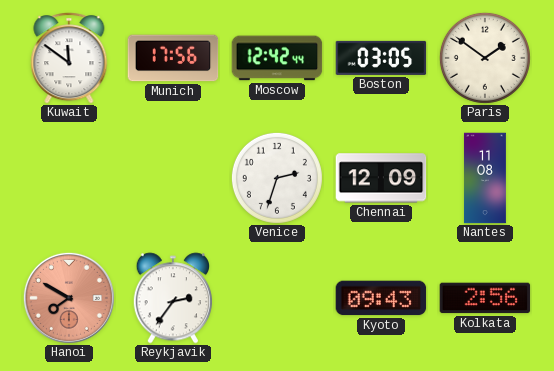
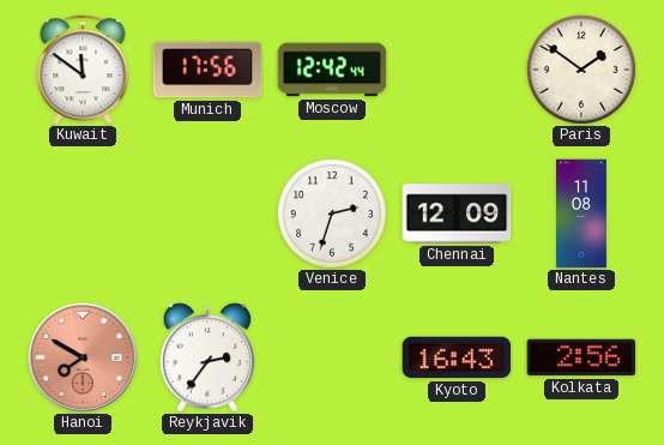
Boston: 03:05 -> none
Kyoto: 09:43 -> 16:43
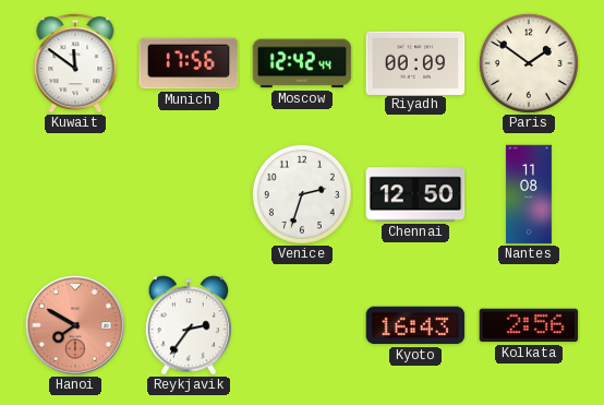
Riyadh: none -> 00:09
Chennai: 12:09 -> 12:50
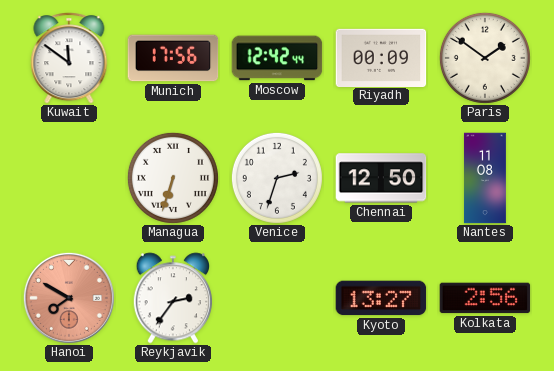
Managua: none -> 6:33
Kyoto: 16:43 -> 13:27
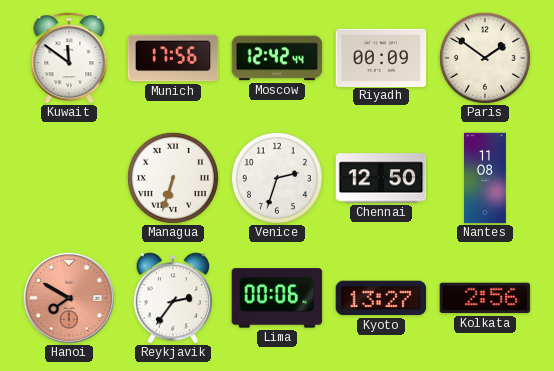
Lima: none -> 00:06
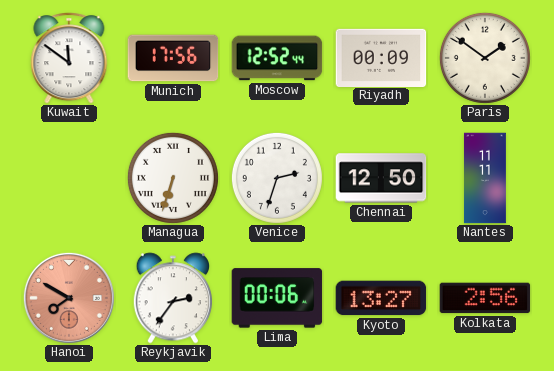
Moscow: 12:42 -> 12:52
Nantes: 11:08 -> 11:11
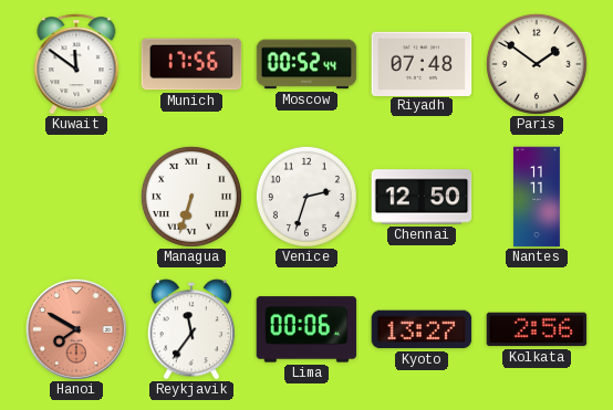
Moscow: 12:52 -> 00:52
Riyadh: 00:09 -> 07:48
Reykjavik: 2:36 -> 11:36
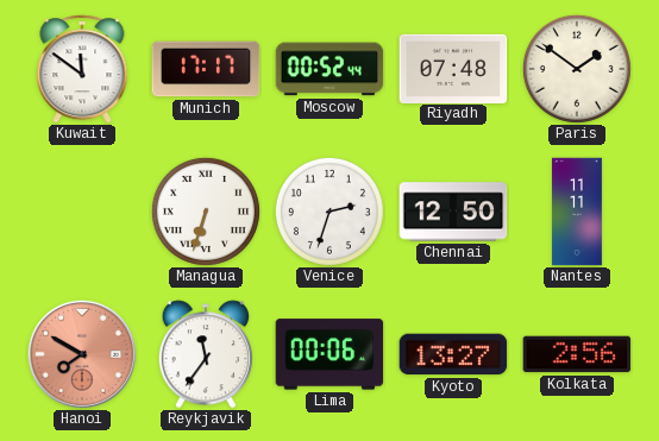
Munich: 17:56 -> 17:17
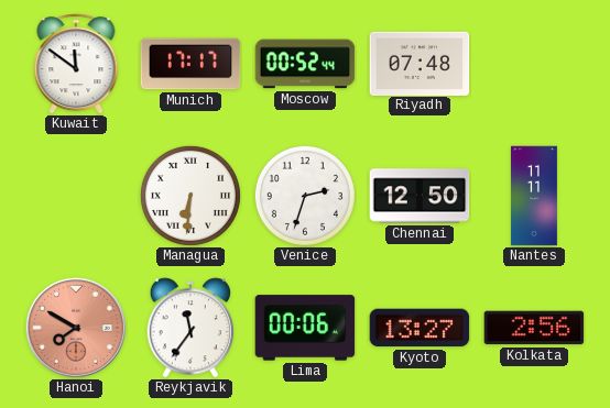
Paris: 1:51 -> none
Managua: 6:33 -> 6:31
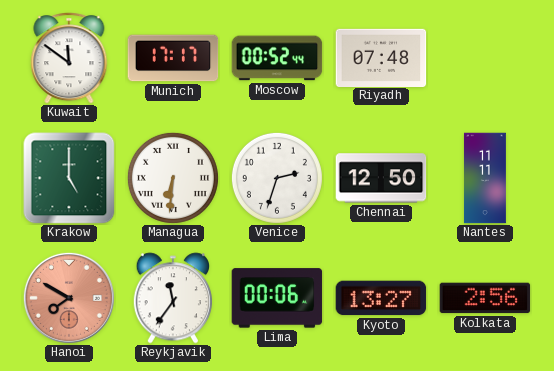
Krakow: none -> 5:00
